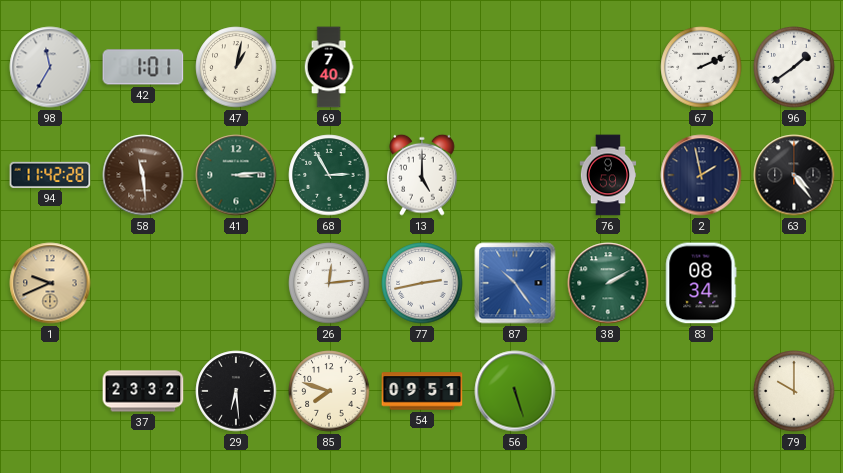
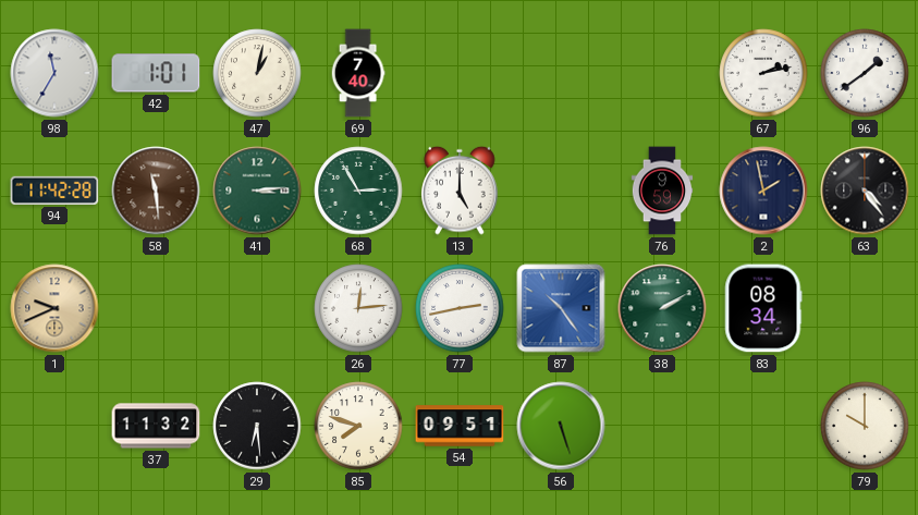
67: 2:11 -> 2:13
37: 23:32 -> 11:32
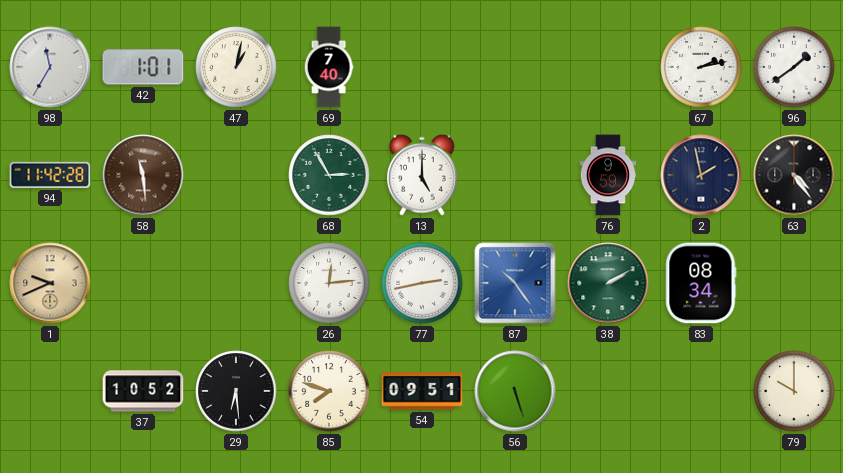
41: 3:14 -> none
37: 11:32 -> 10:52
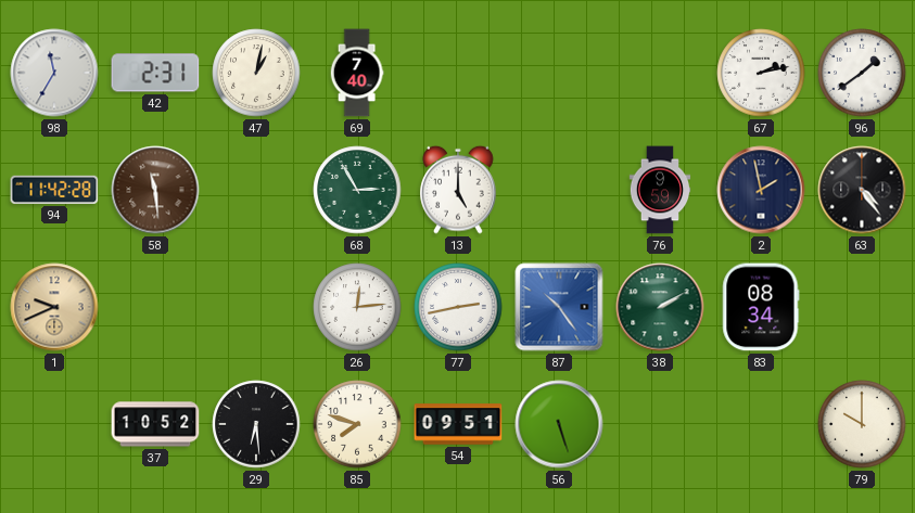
42: 1:01 -> 2:31
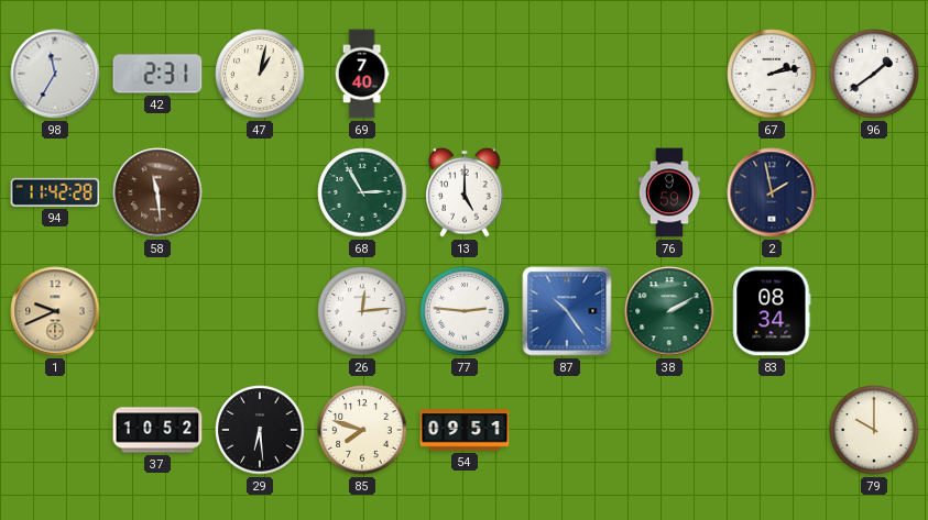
63: 4:24 -> none
77: 2:43 -> 2:46
56: 5:27 -> none
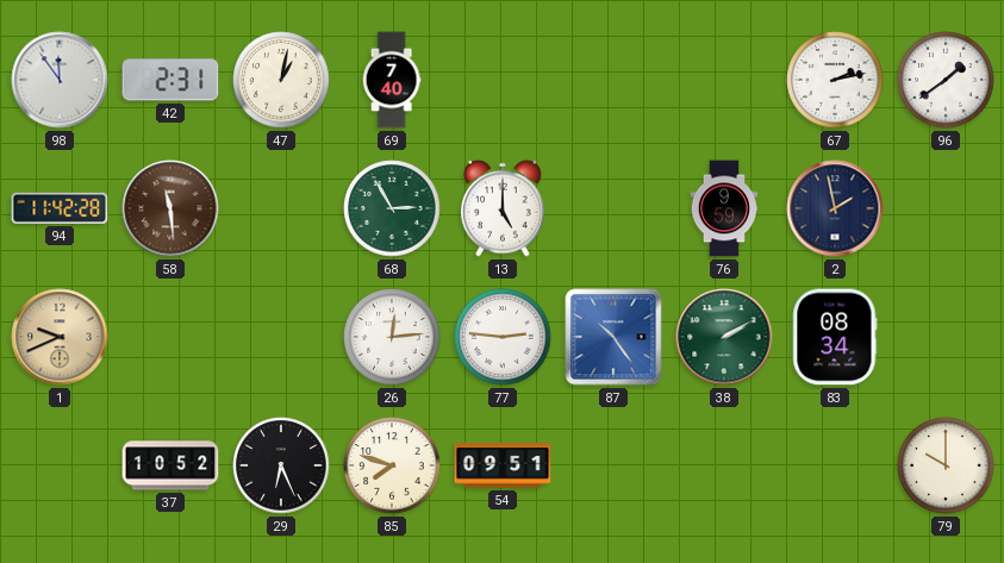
98: 11:35 -> 11:54
29: 6:29 -> 6:26
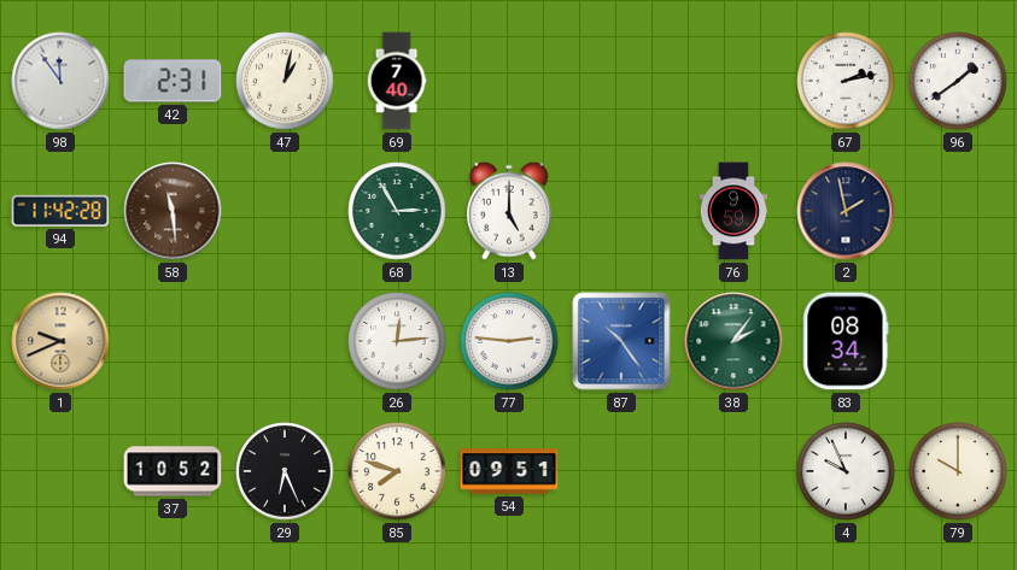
38: 2:10 -> 2:06
4: none -> 9:56
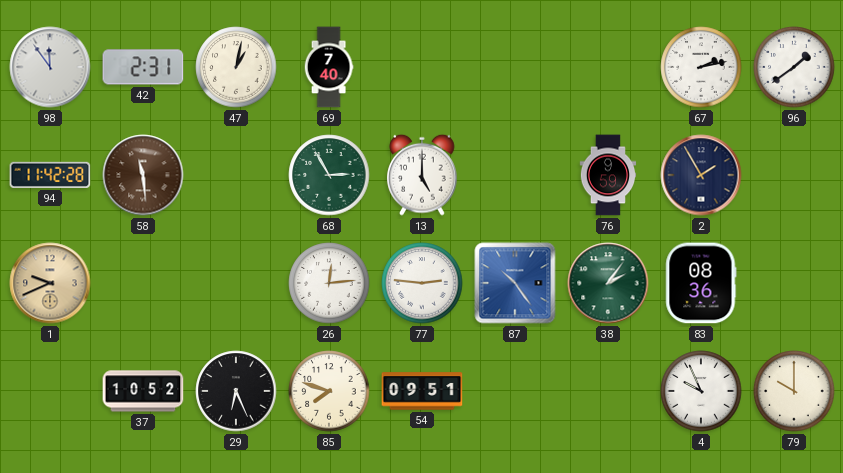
2: 1:58 -> 1:55
83: 08:34 -> 08:36
